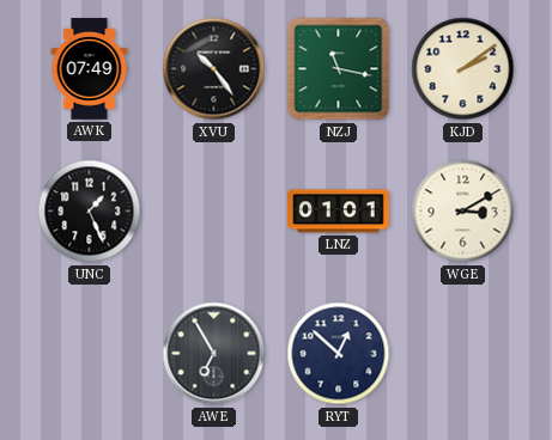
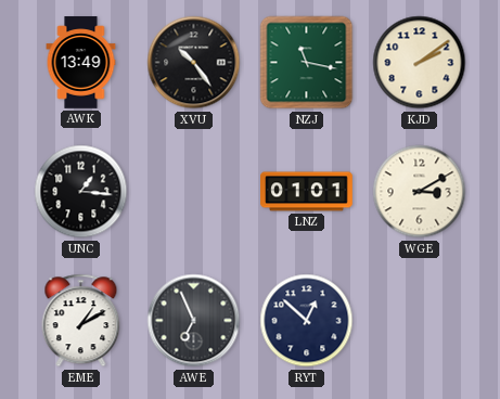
AWK: 07:49 -> 13:49
UNC: 1:26 -> 1:16
EME: none -> 1:10
AWE: 6:55 -> 6:56
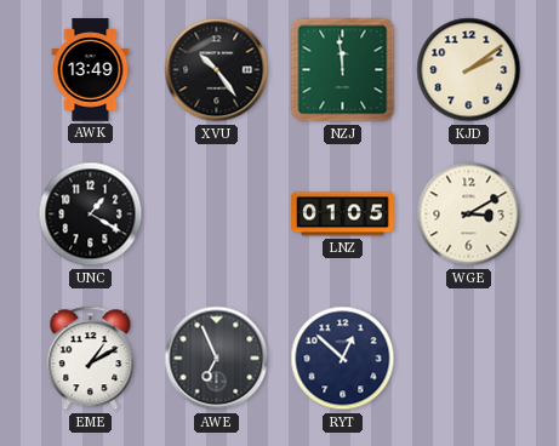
NZJ: 11:17 -> 11:59
UNC: 1:16 -> 1:20
LNZ: 01:01 -> 01:05
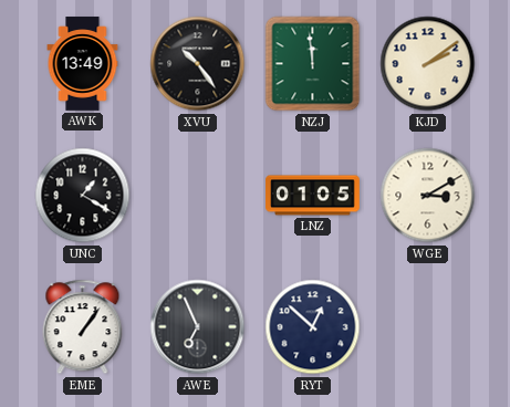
EME: 1:10 -> 1:06
